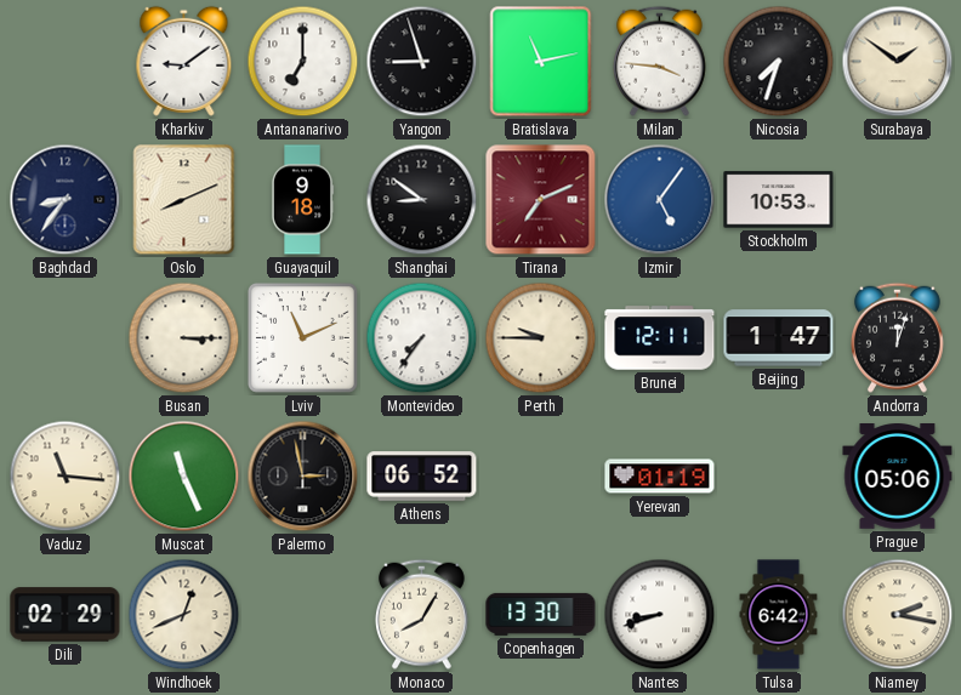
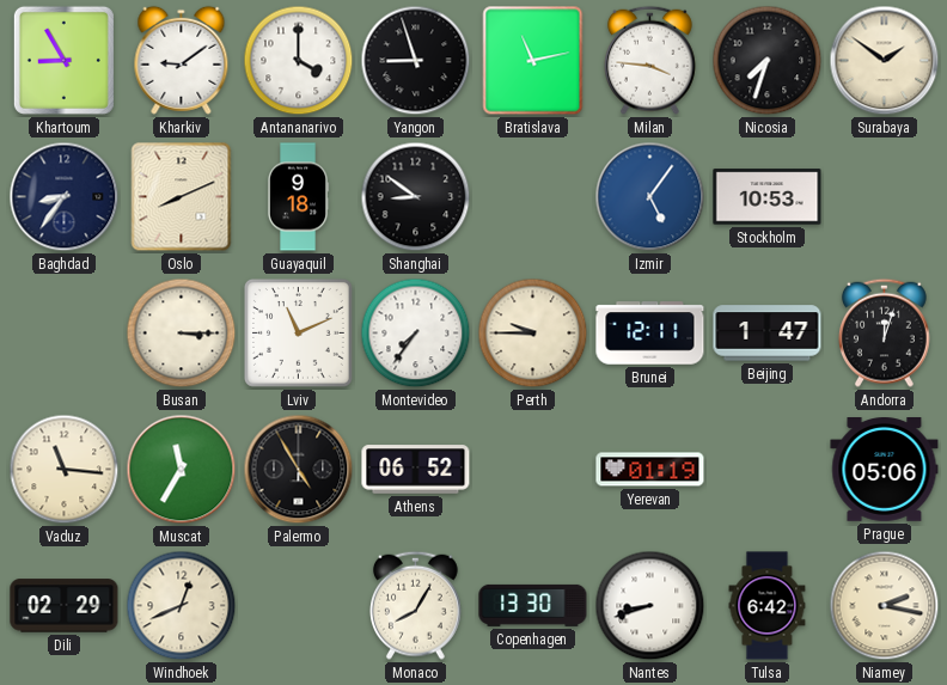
Khartoum: none -> 8:55
Antananarivo: 7:00 -> 4:00
Tirana: 7:11 -> none
Muscat: 11:26 -> 11:35
Palermo: 2:58 -> 4:55
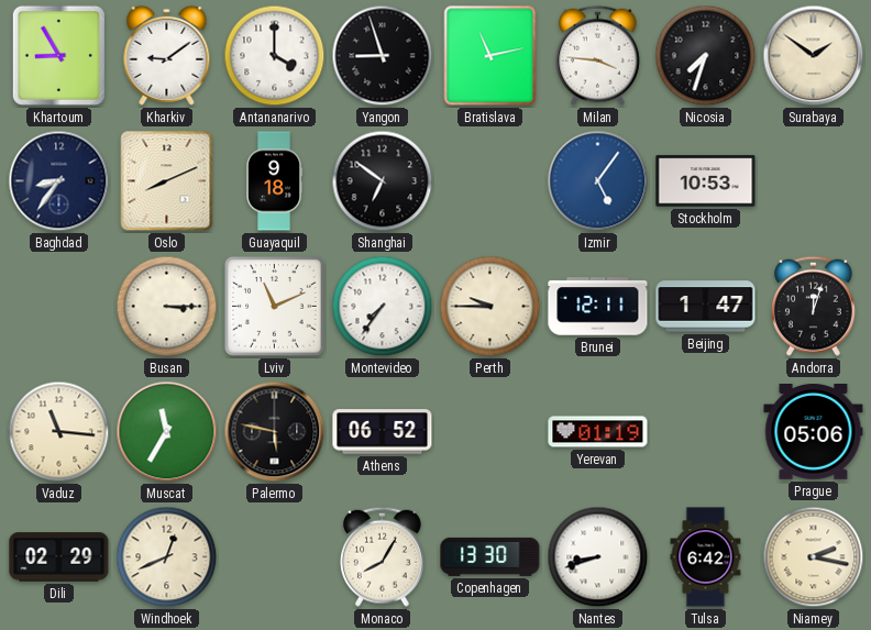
Shanghai: 8:51 -> 6:51
Palermo: 4:55 -> 5:47
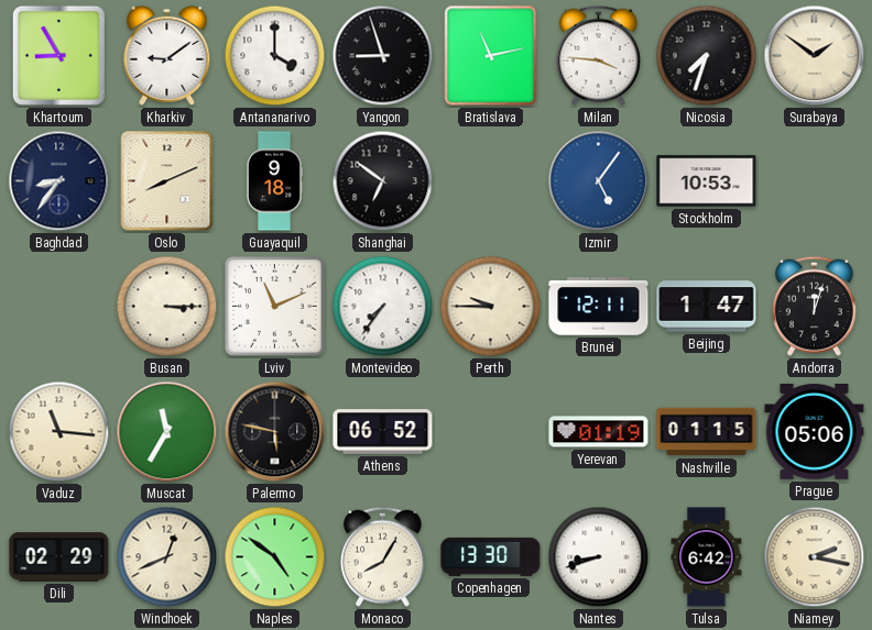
Nashville: none -> 01:15
Naples: none -> 4:51
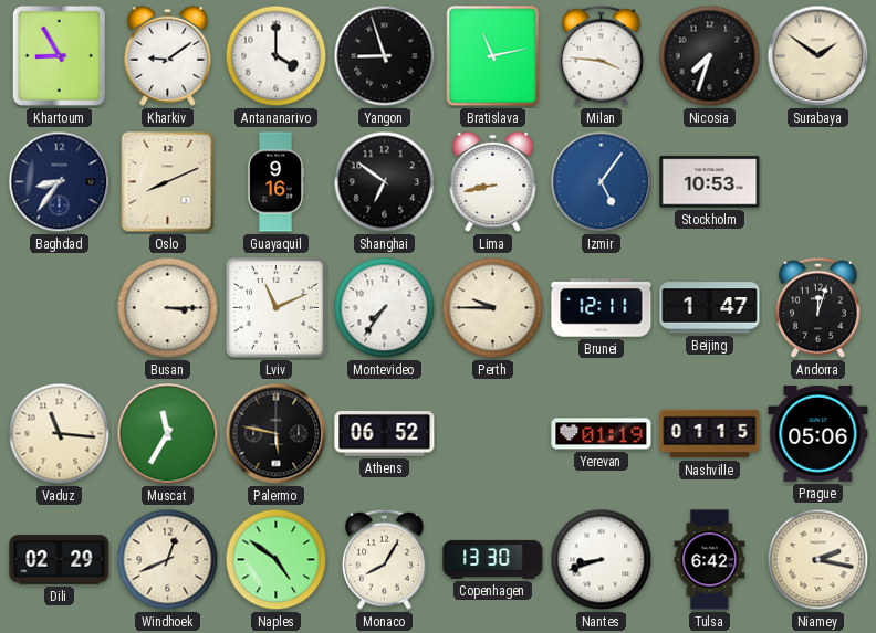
Guayaquil: 9:18 -> 9:16
Lima: none -> 8:43
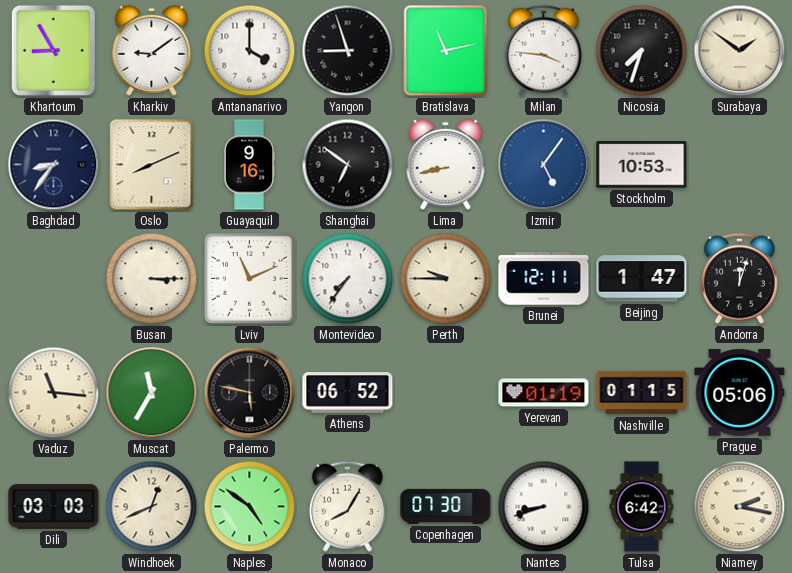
Dili: 02:29 -> 03:03
Copenhagen: 13:30 -> 07:30
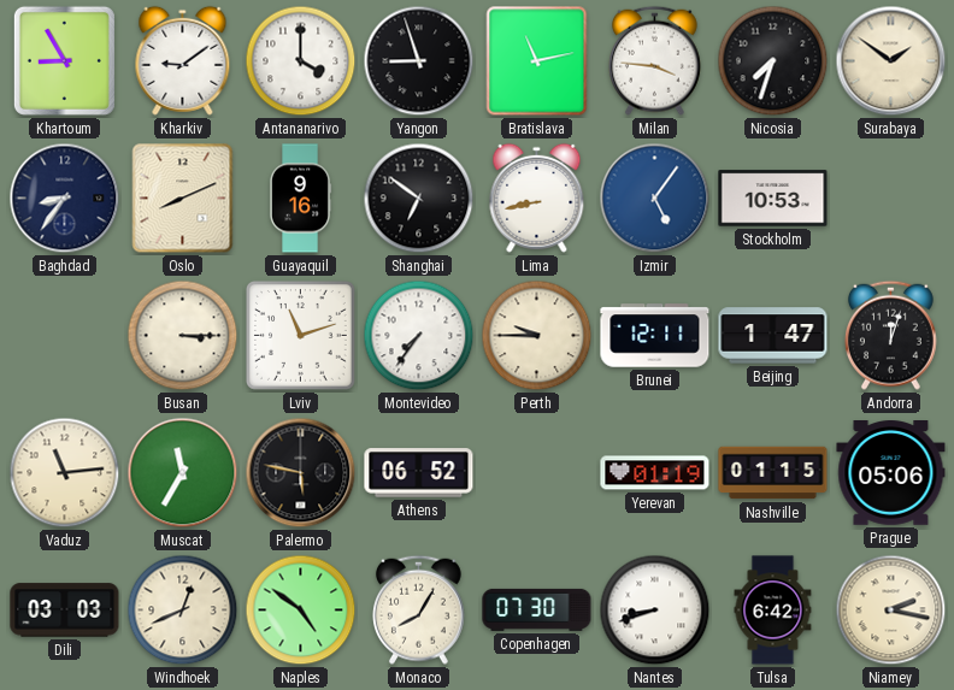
Lviv: 11:11 -> 11:12
Vaduz: 11:16 -> 11:14
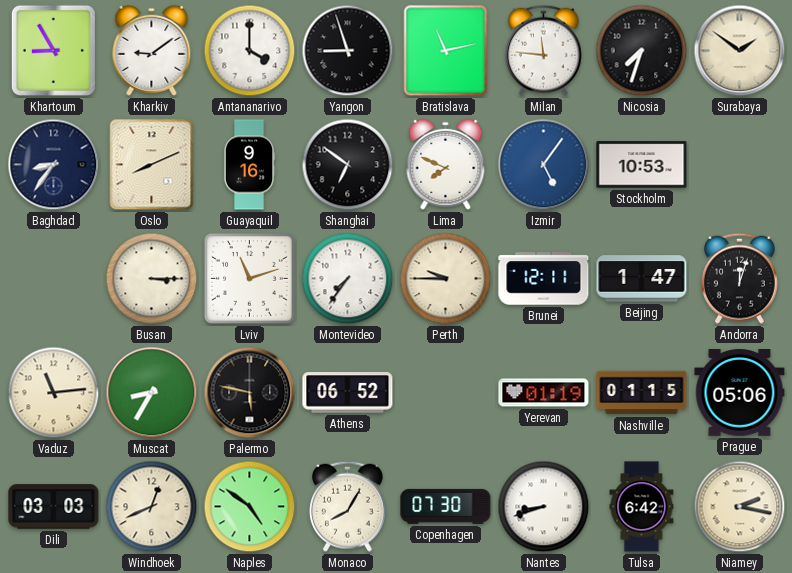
Milan: 3:46 -> 11:46
Lima: 8:43 -> 7:49
Muscat: 11:35 -> 8:35
